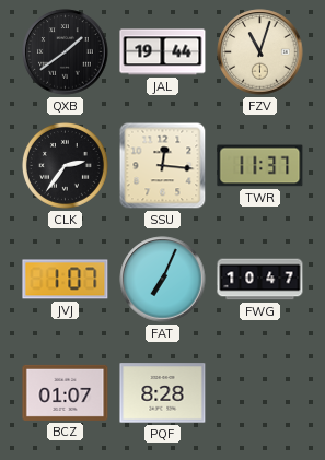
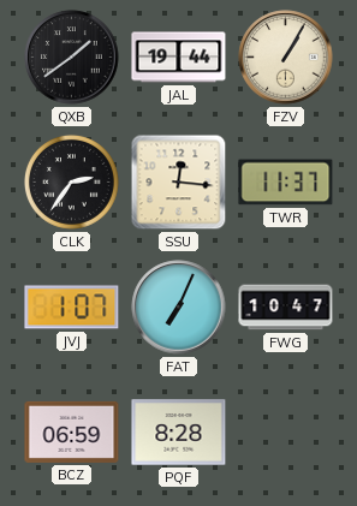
FZV: 11:03 -> 1:05
BCZ: 01:07 -> 06:59
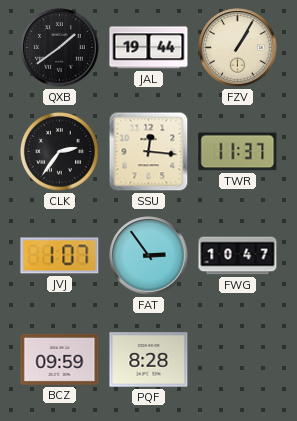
FAT: 7:04 -> 2:54
BCZ: 06:59 -> 09:59
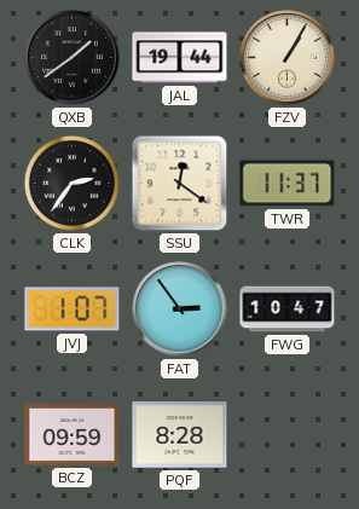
SSU: 12:16 -> 12:21
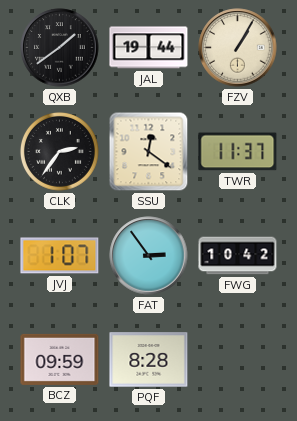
FWG: 10:47 -> 10:42
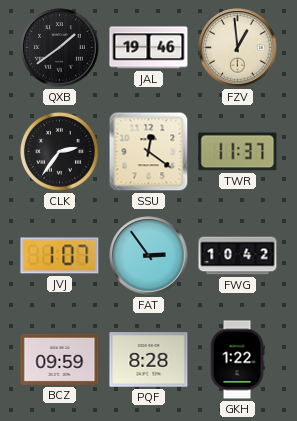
JAL: 19:44 -> 19:46
FZV: 1:05 -> 12:59
GKH: none -> 1:22
